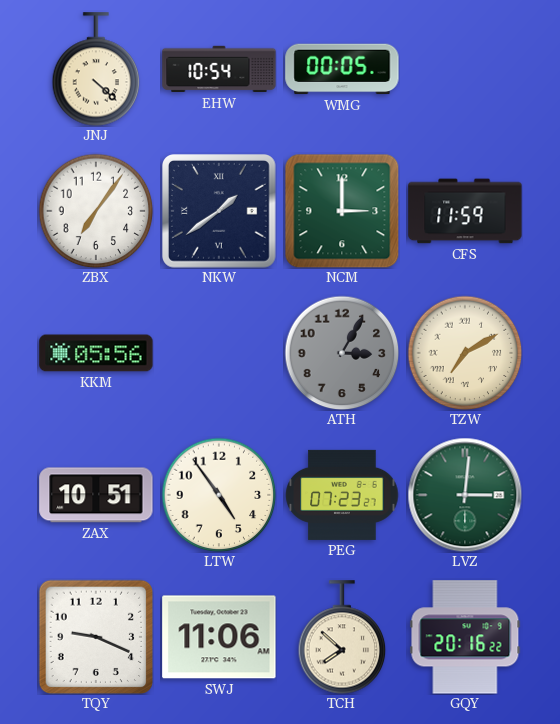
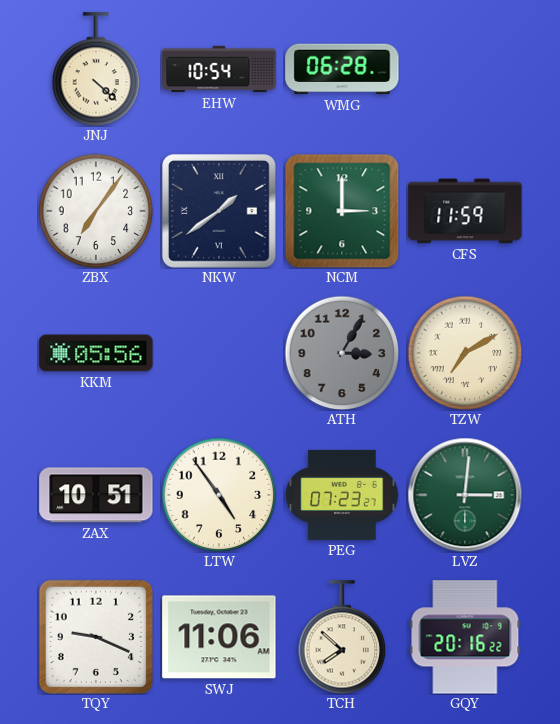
WMG: 00:05 -> 06:28
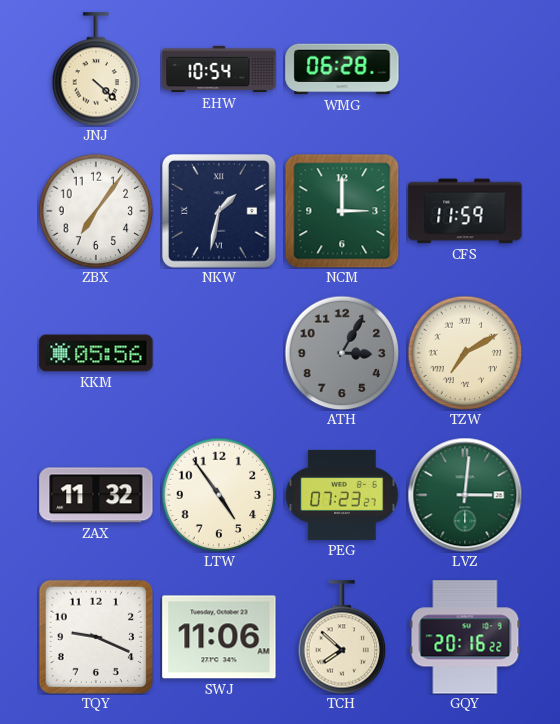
NKW: 1:39 -> 1:32
ZAX: 10:51 -> 11:32
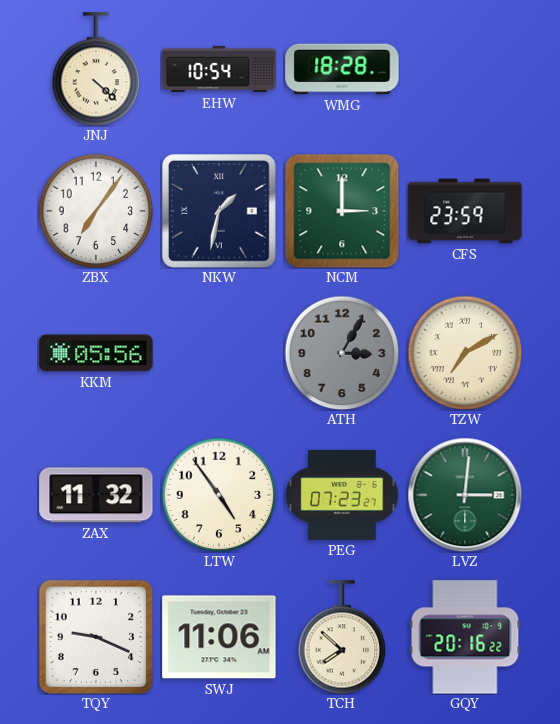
WMG: 06:28 -> 18:28
CFS: 11:59 -> 23:59
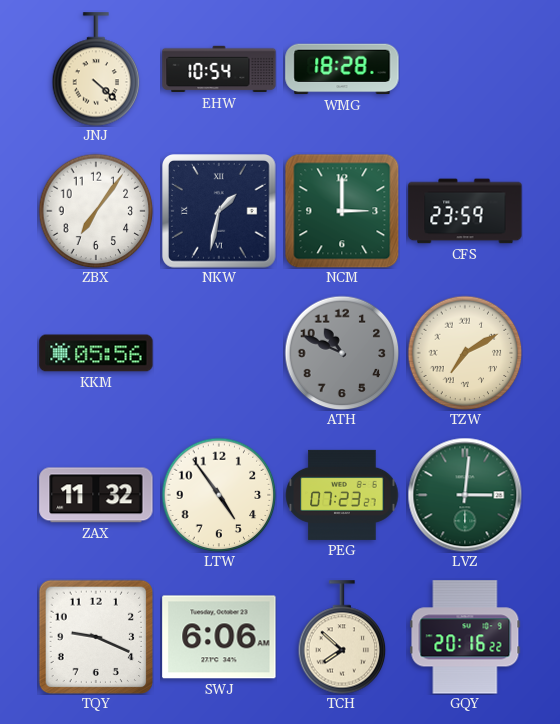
ATH: 3:05 -> 10:49
SWJ: 11:06 -> 6:06
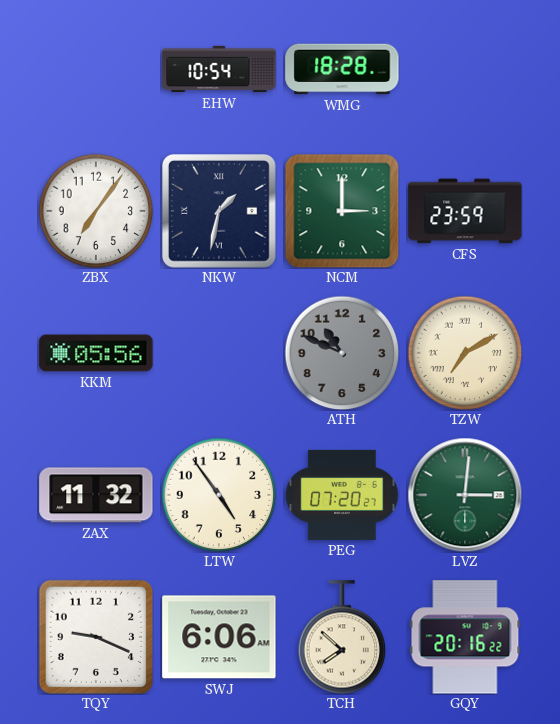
JNJ: 4:22 -> none
PEG: 07:23 -> 07:20
